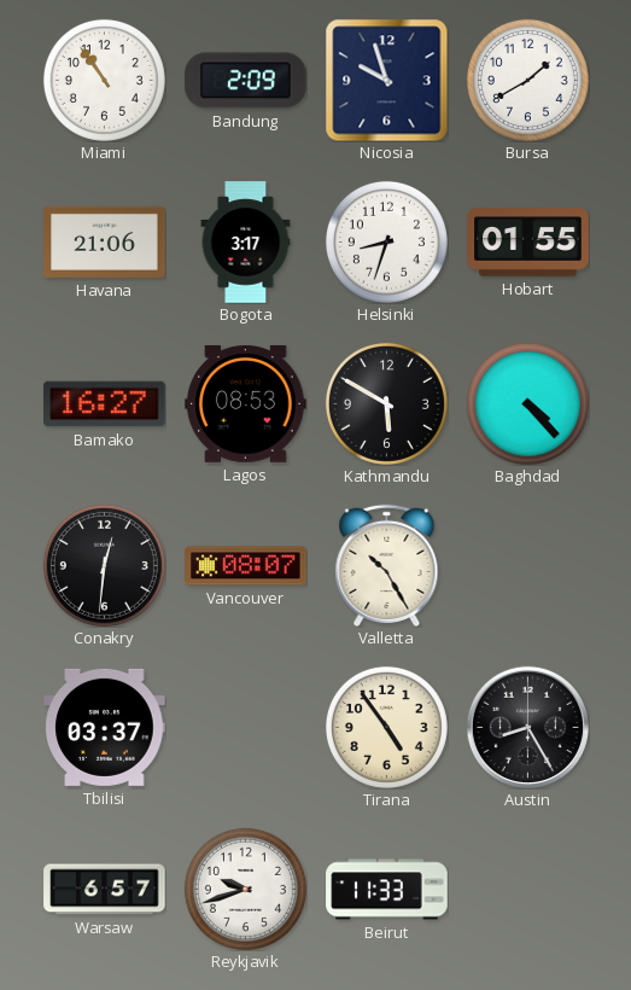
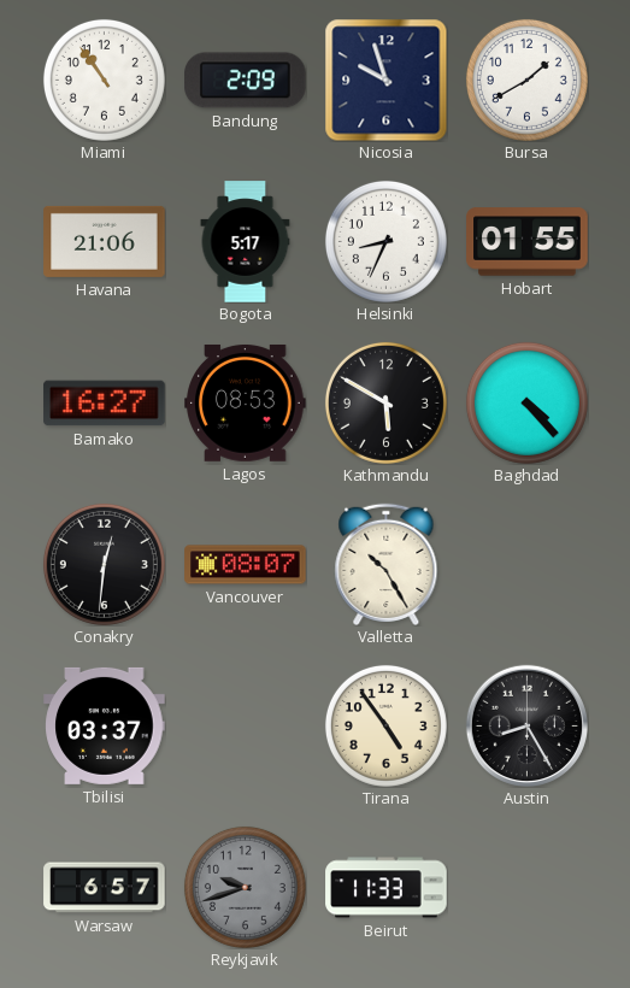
Bogota: 3:17 -> 5:17
Helsinki: 8:33 -> 8:34
Reykjavik dial: white -> grey
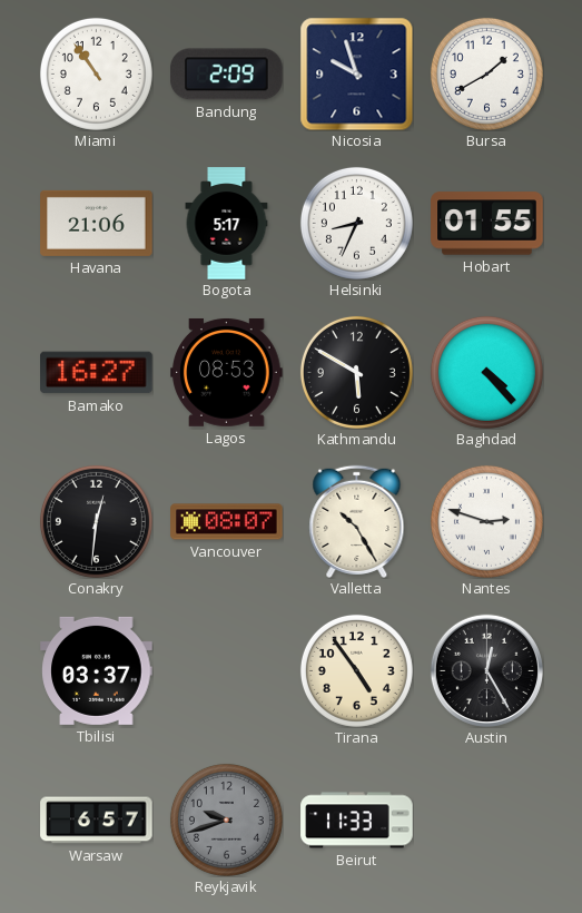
Nantes: none -> 2:48
Austin: 8:25 -> 12:25
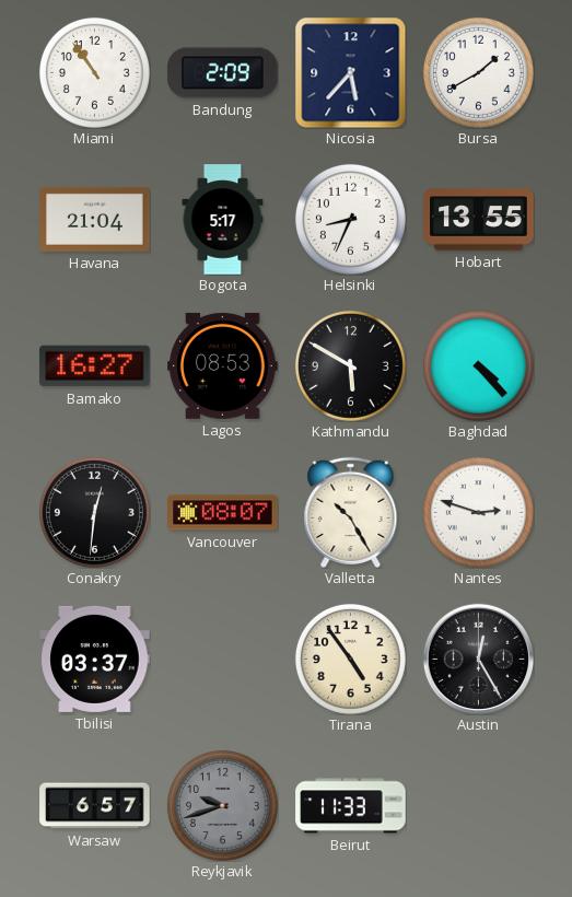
Nicosia: 9:57 -> 5:37
Havana: 21:06 -> 21:04
Hobart: 01:55 -> 13:55
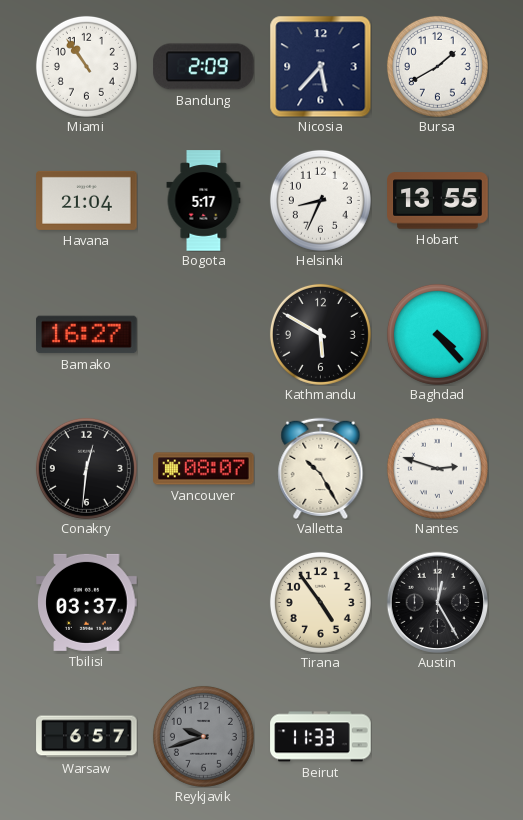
Lagos: 08:53 -> none
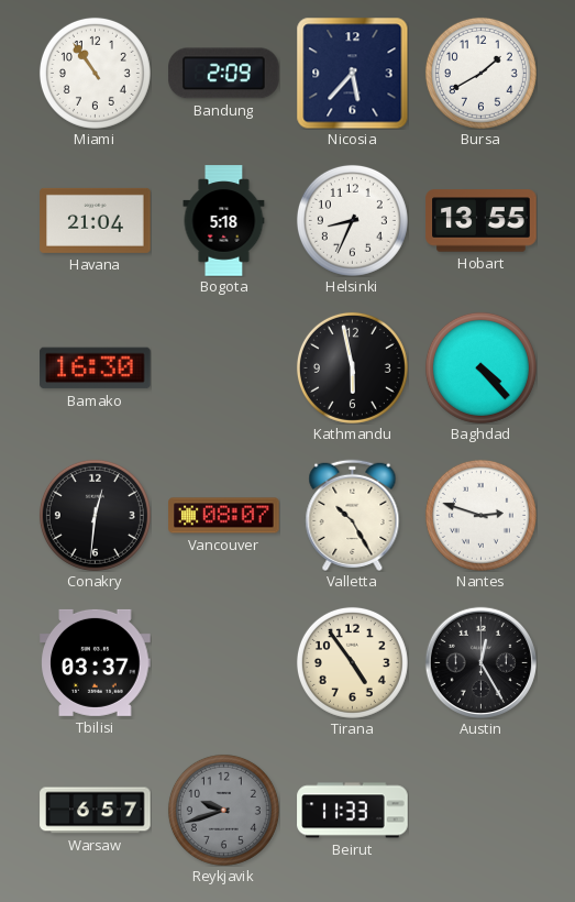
Bogota: 5:17 -> 5:18
Bamako: 16:27 -> 16:30
Kathmandu: 5:50 -> 5:58
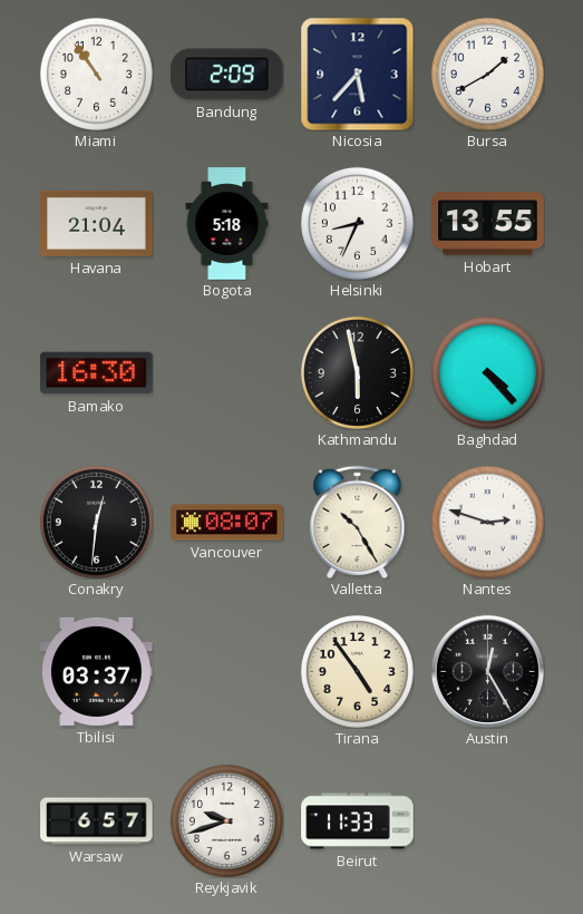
Reykjavik dial: grey -> white
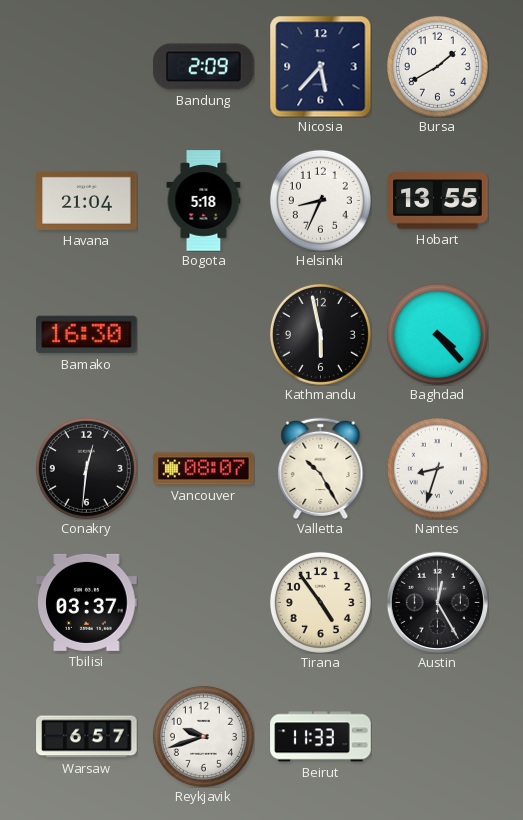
Miami: 10:54 -> none
Nantes: 2:48 -> 8:33
